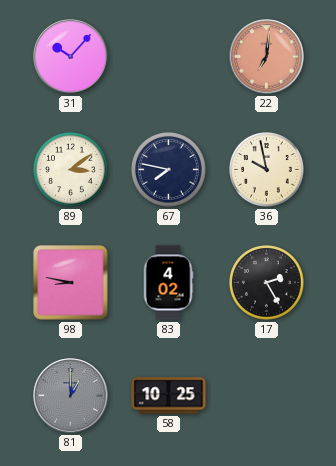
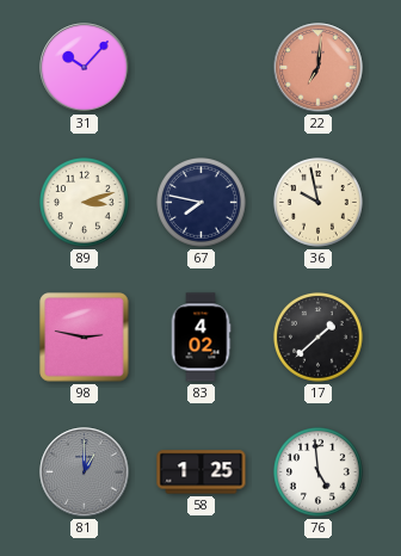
89: 3:09 -> 3:12
98: 8:47 -> 2:47
17: 2:25 -> 1:38
58: 10:25 -> 1:25
76: none -> 4:59
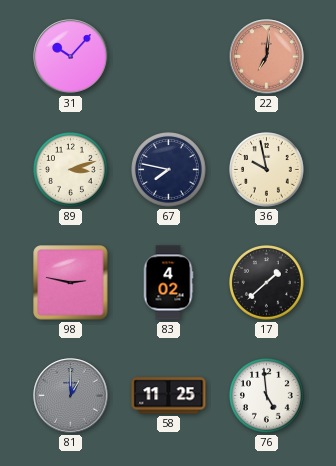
58: 1:25 -> 11:25
